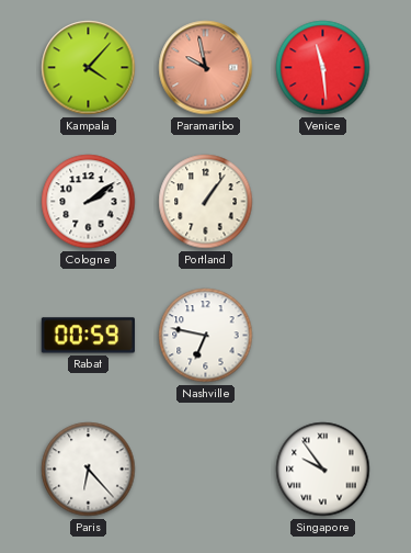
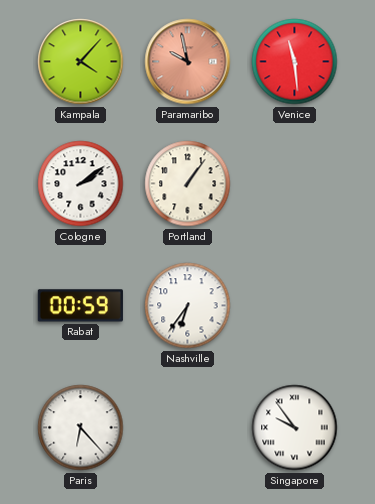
Nashville: 6:47 -> 6:36
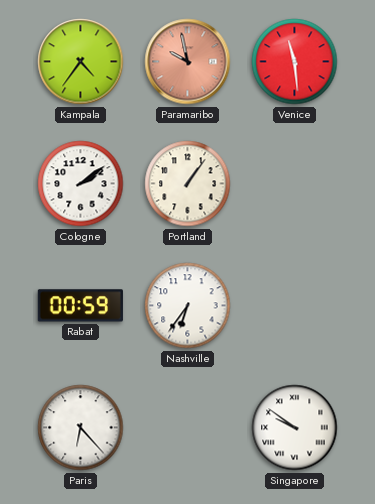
Kampala: 4:07 -> 4:36
Singapore: 9:54 -> 9:51
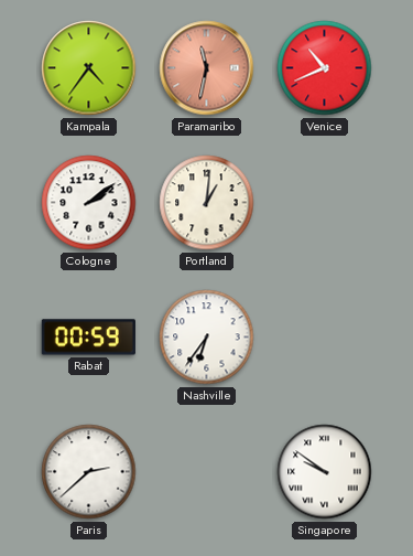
Paramaribo: 9:58 -> 11:32
Venice: 11:29 -> 10:41
Portland: 1:06 -> 1:01
Paris: 6:23 -> 2:38
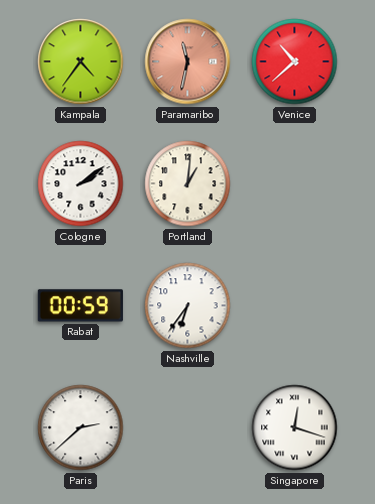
Venice: 10:41 -> 10:38
Singapore: 9:51 -> 12:18
